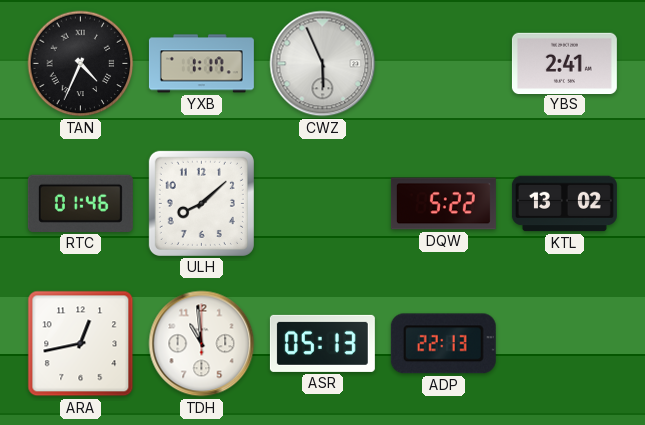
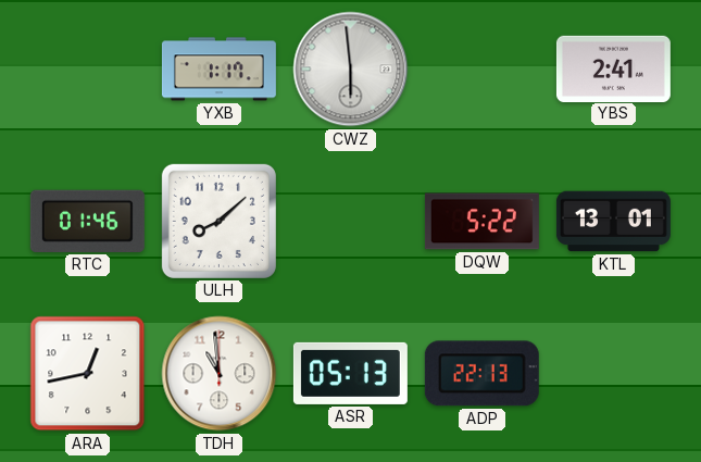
TAN: 4:34 -> none
CWZ: 5:56 -> 5:59
KTL: 13:02 -> 13:01
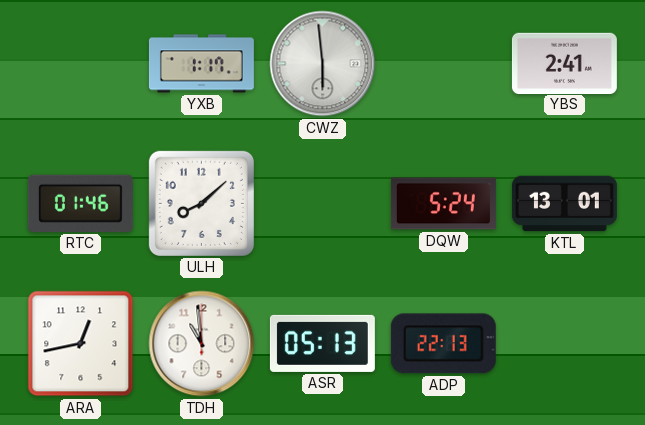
DQW: 5:22 -> 5:24
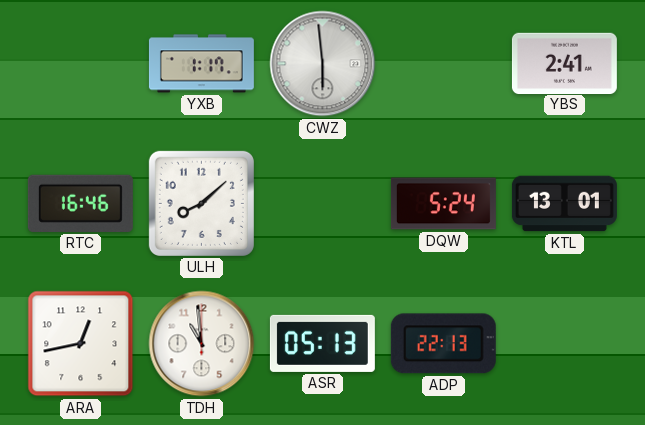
RTC: 01:46 -> 16:46
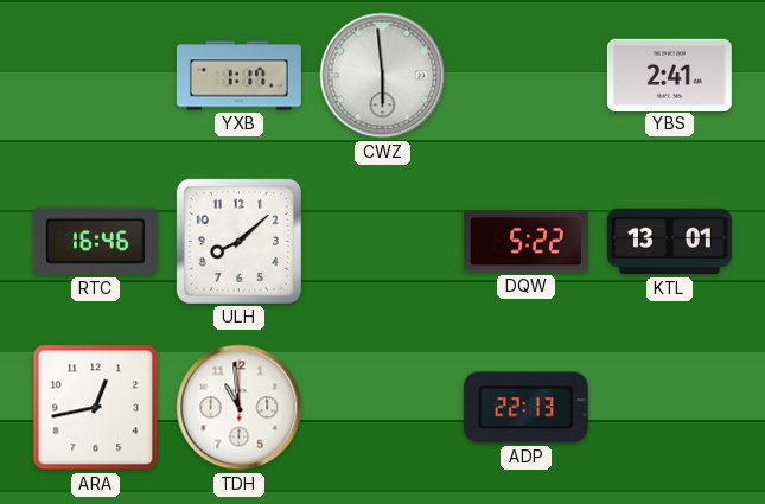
DQW: 5:24 -> 5:22
ASR: 05:13 -> none
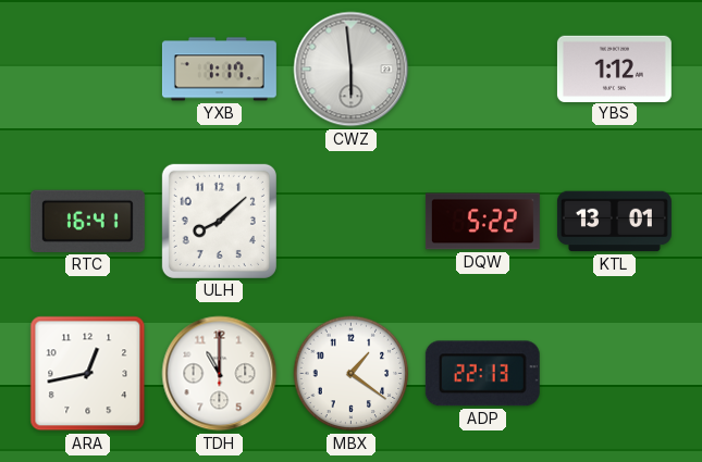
YBS: 2:41 -> 1:12
RTC: 16:46 -> 16:41
TDH: 10:59 -> 11:00
MBX: none -> 1:21
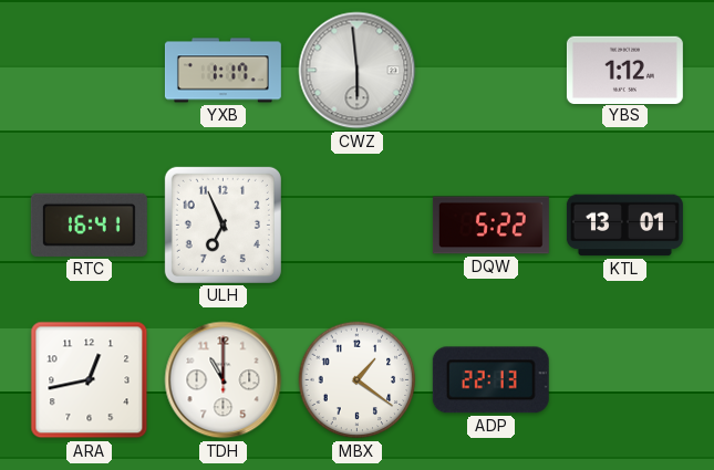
ULH: 8:08 -> 6:56
